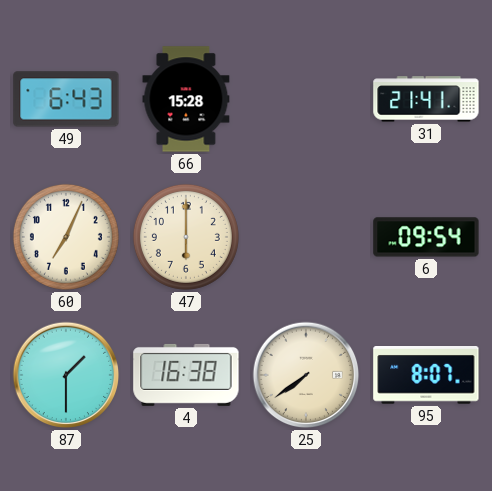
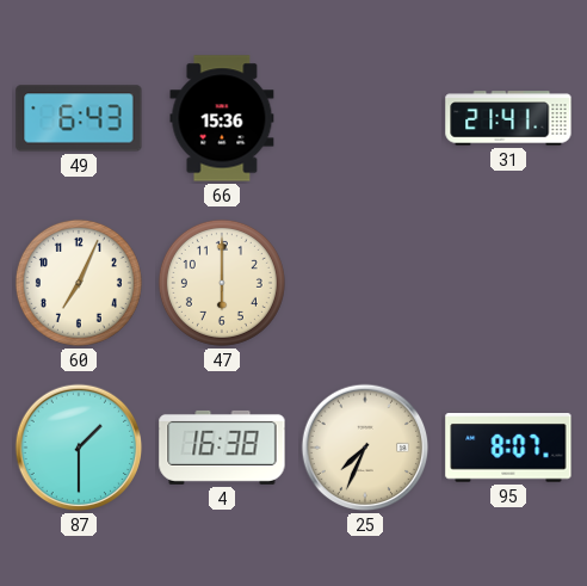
66: 15:28 -> 15:36
6: 09:54 -> none
25: 7:39 -> 7:34
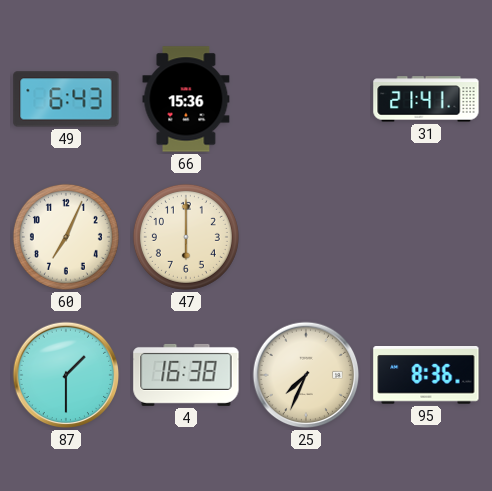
95: 8:07 -> 8:36
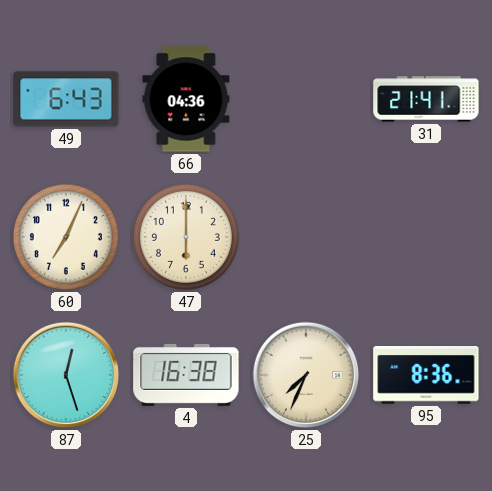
66: 15:36 -> 04:36
87: 1:30 -> 12:27
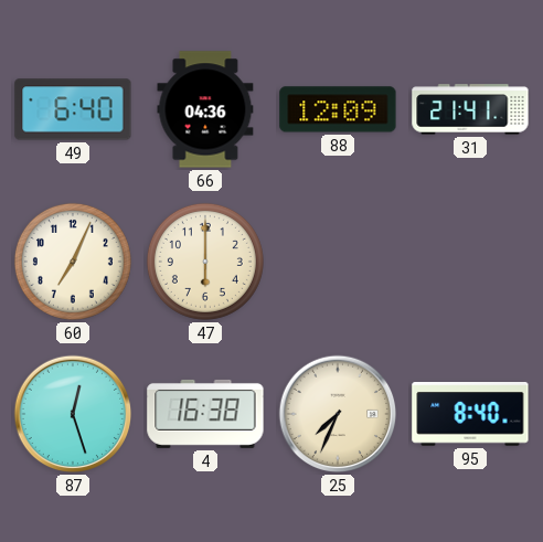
49: 6:43 -> 6:40
88: none -> 12:09
95: 8:36 -> 8:40
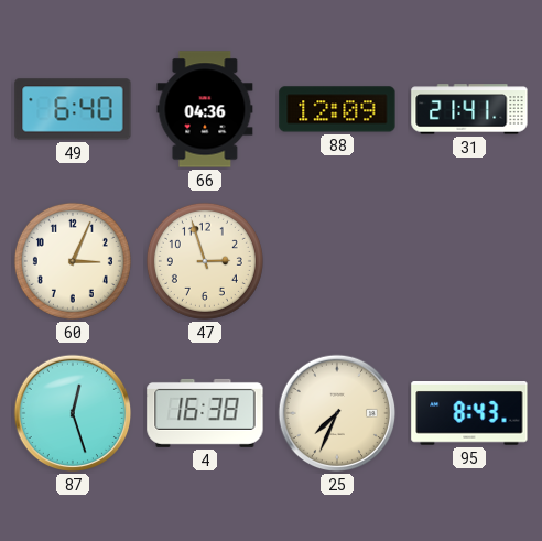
60: 7:04 -> 3:04
47: 6:00 -> 2:57
95: 8:40 -> 8:43
